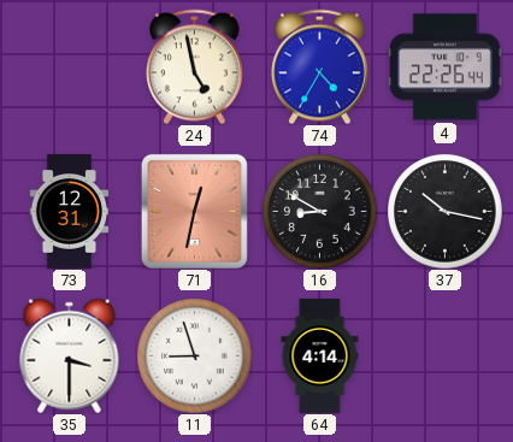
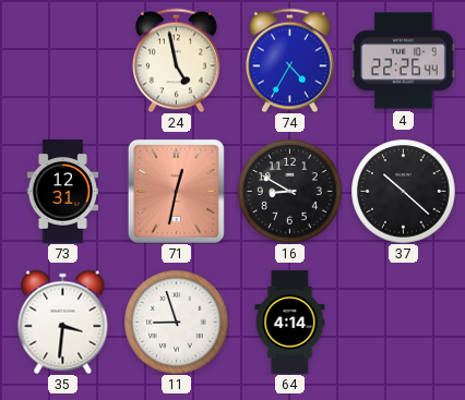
37: 10:17 -> 10:22
35: 3:30 -> 3:31
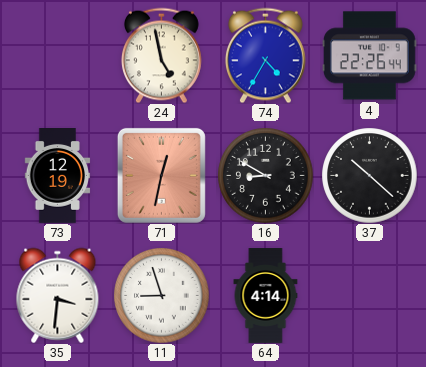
73: 12:31 -> 12:19
